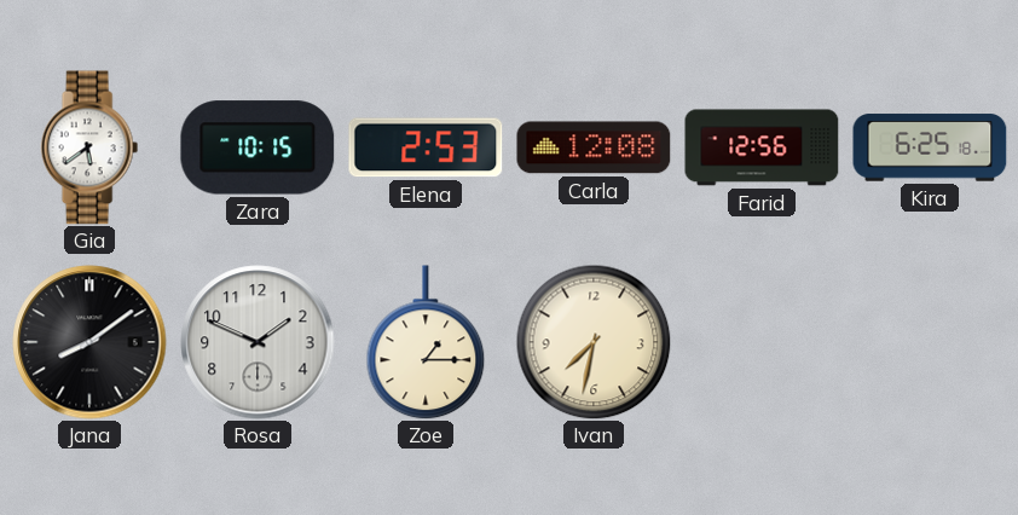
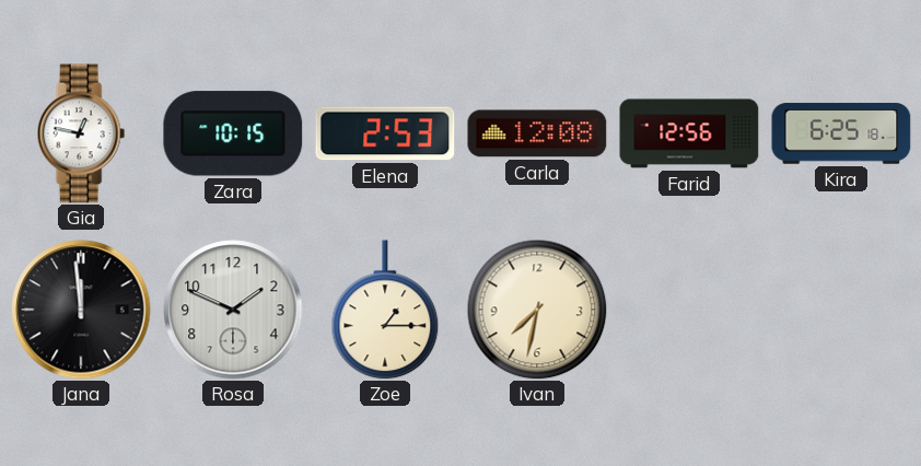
Gia: 5:39 -> 12:47
Jana: 8:09 -> 11:59
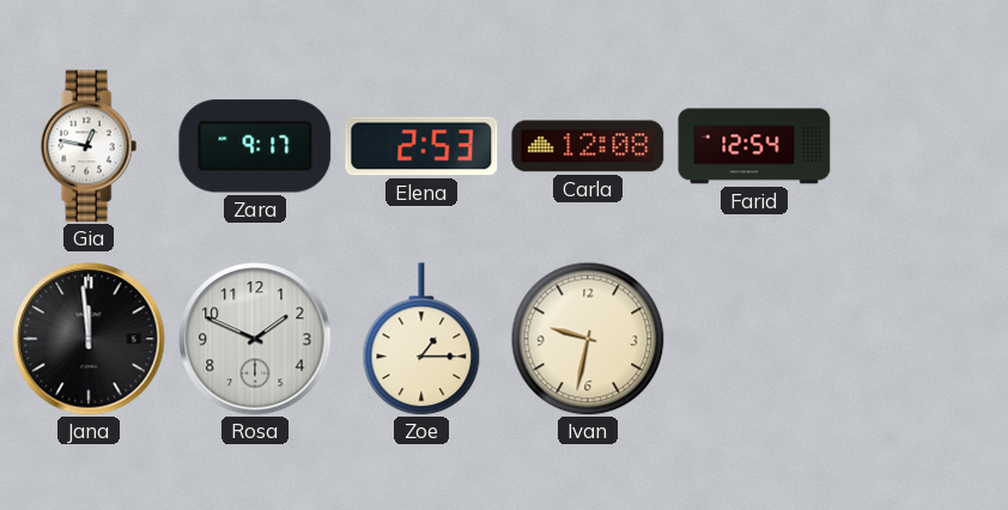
Zara: 10:15 -> 9:17
Farid: 12:56 -> 12:54
Kira: 6:25 -> none
Ivan: 7:32 -> 9:32
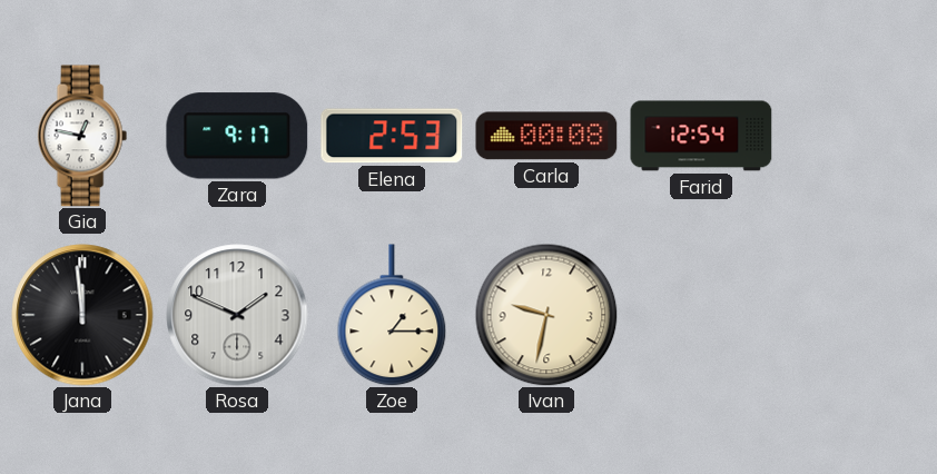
Carla: 12:08 -> 00:08
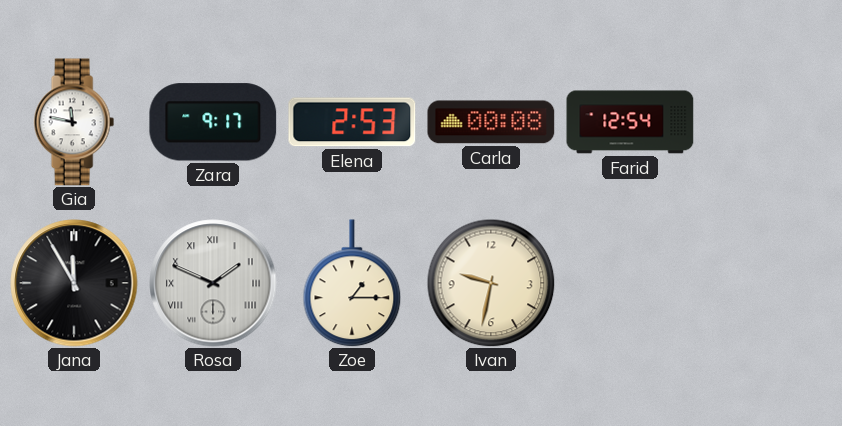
Gia: 12:47 -> 11:47
Jana: 11:59 -> 11:55
Rosa numerals: Arabic -> Roman
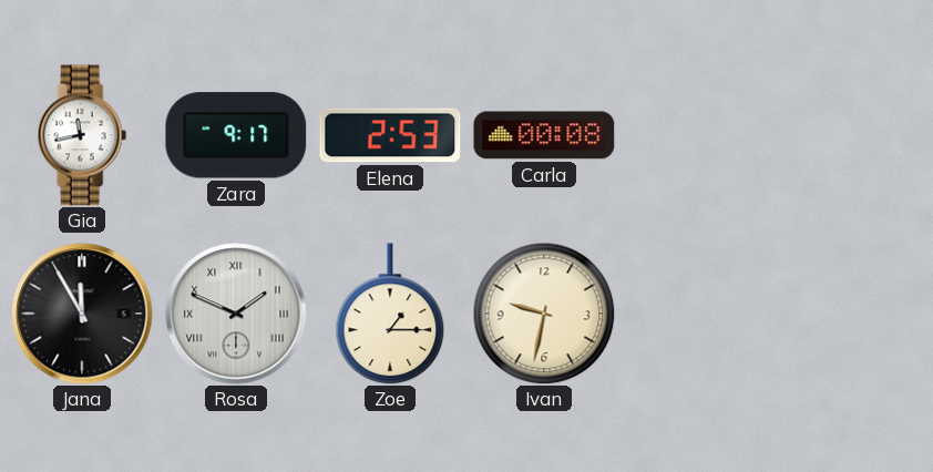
Gia: 11:47 -> 11:43
Farid: 12:54 -> none
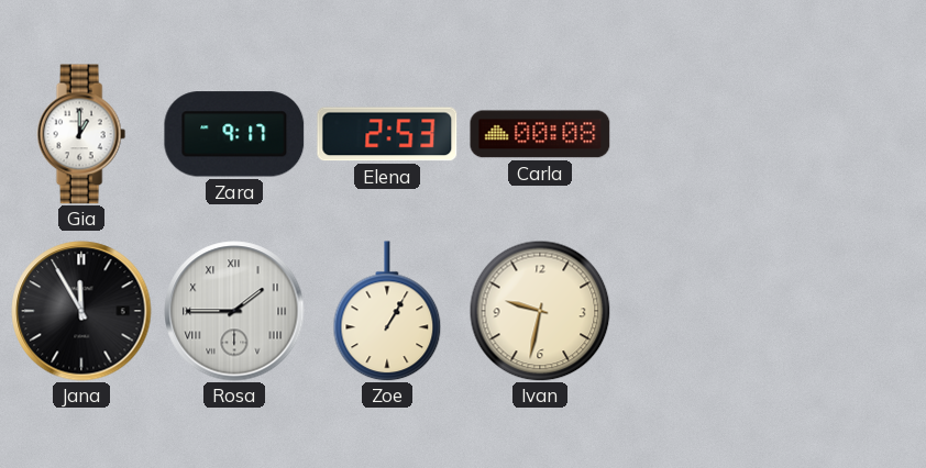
Gia: 11:43 -> 1:00
Rosa: 1:49 -> 1:45
Zoe: 1:15 -> 1:05
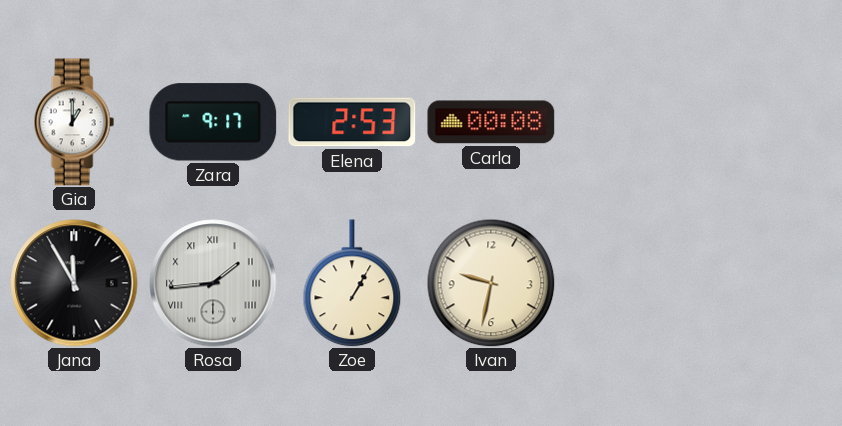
Rosa: 1:45 -> 1:44
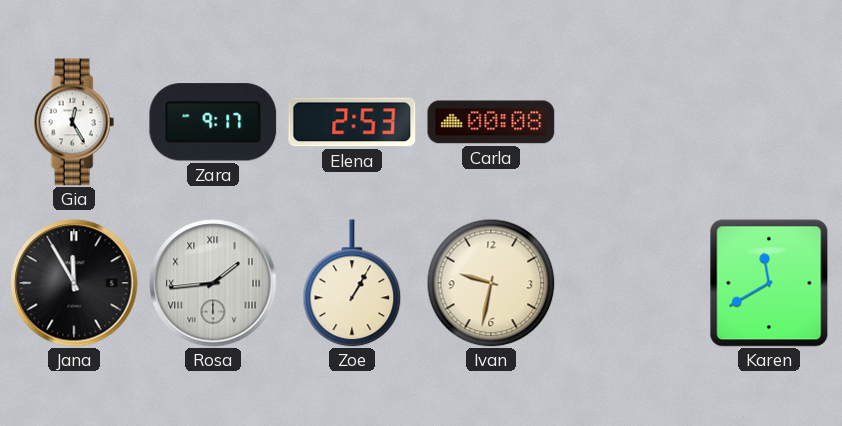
Gia: 1:00 -> 12:25
Karen: none -> 11:40
